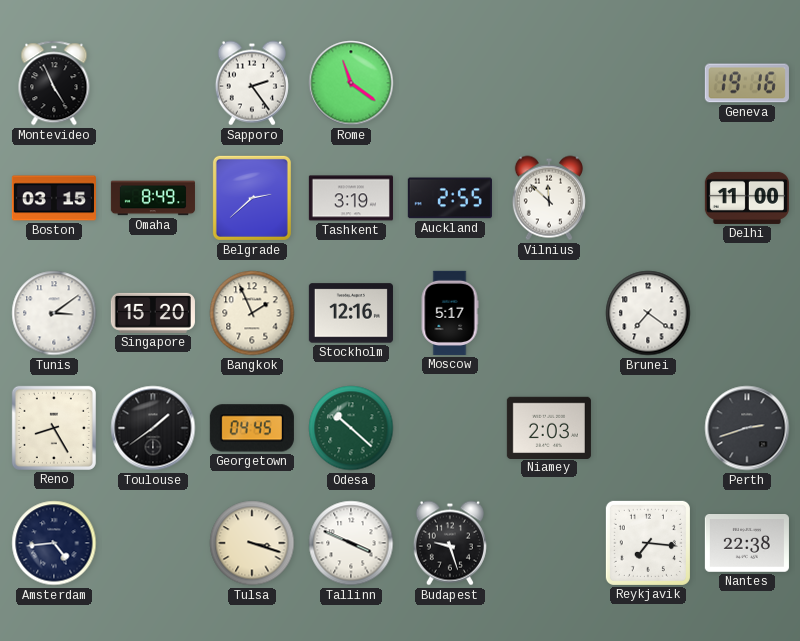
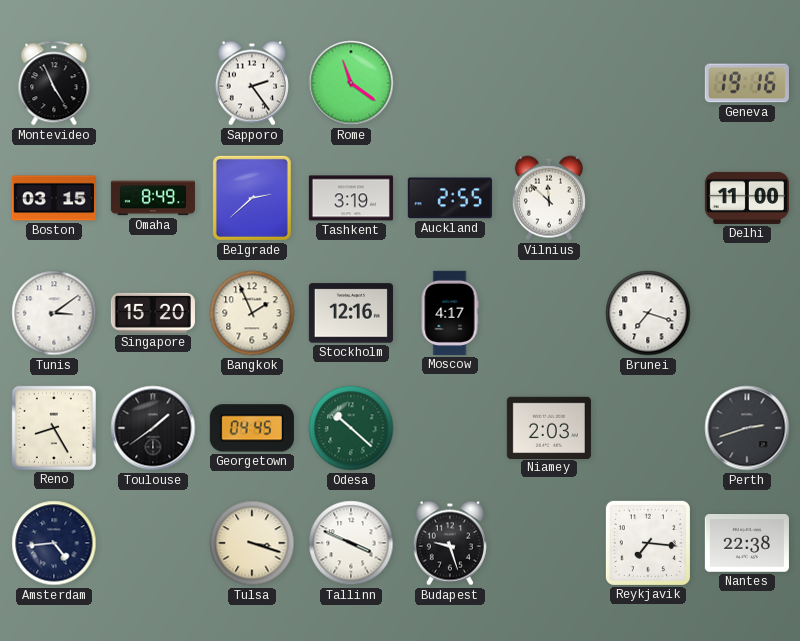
Moscow: 5:17 -> 4:17
Brunei: 7:21 -> 7:18
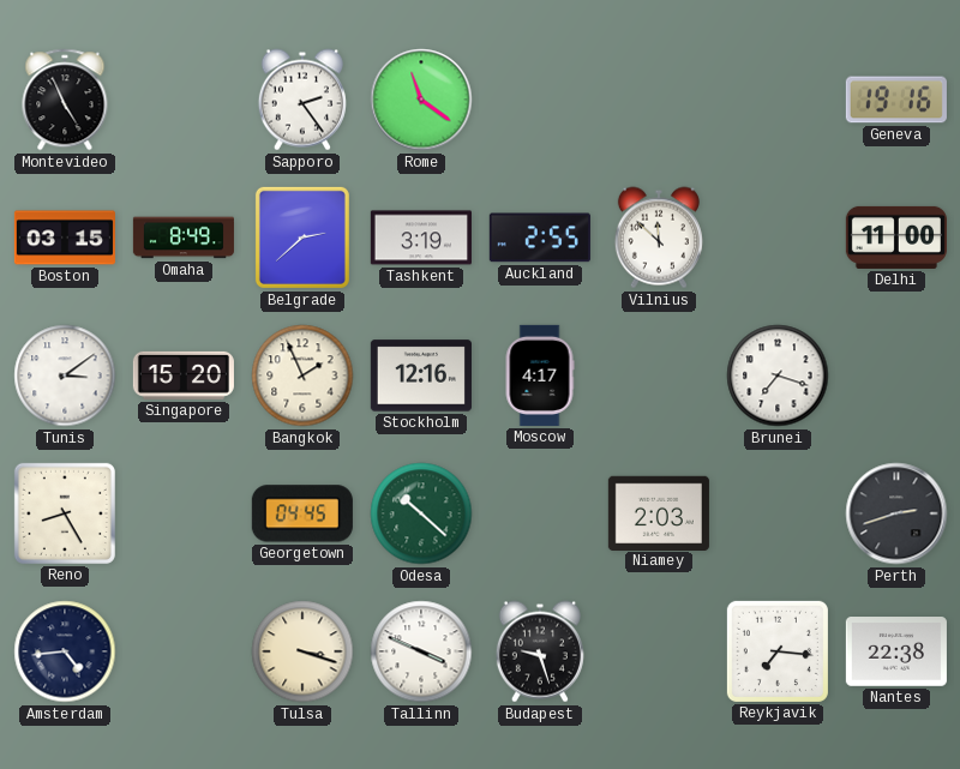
Toulouse: 1:39 -> none
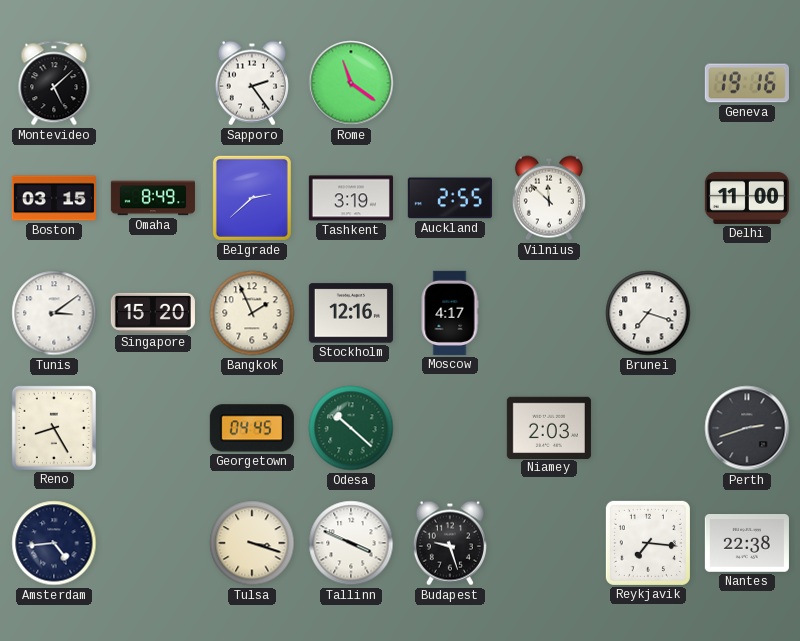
Montevideo: 4:56 -> 5:08
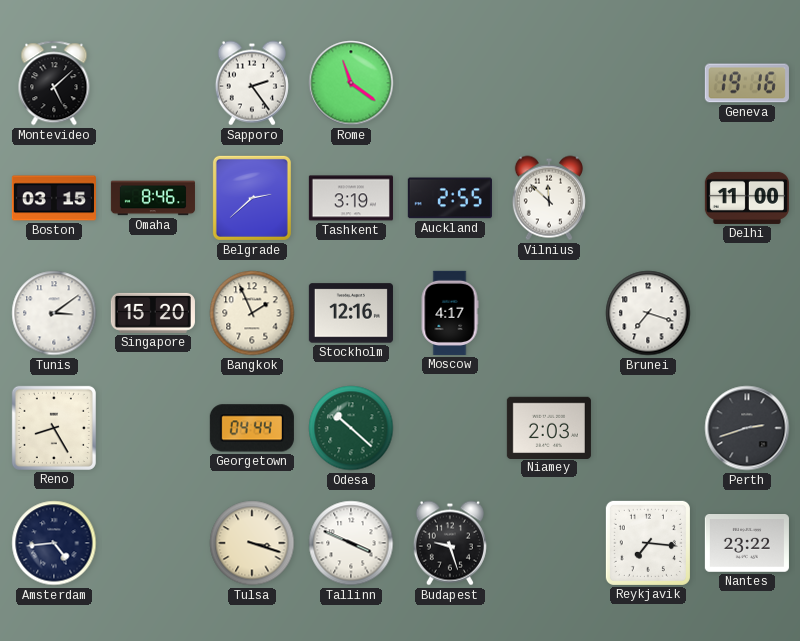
Omaha: 8:49 -> 8:46
Georgetown: 04:45 -> 04:44
Nantes: 22:38 -> 23:22
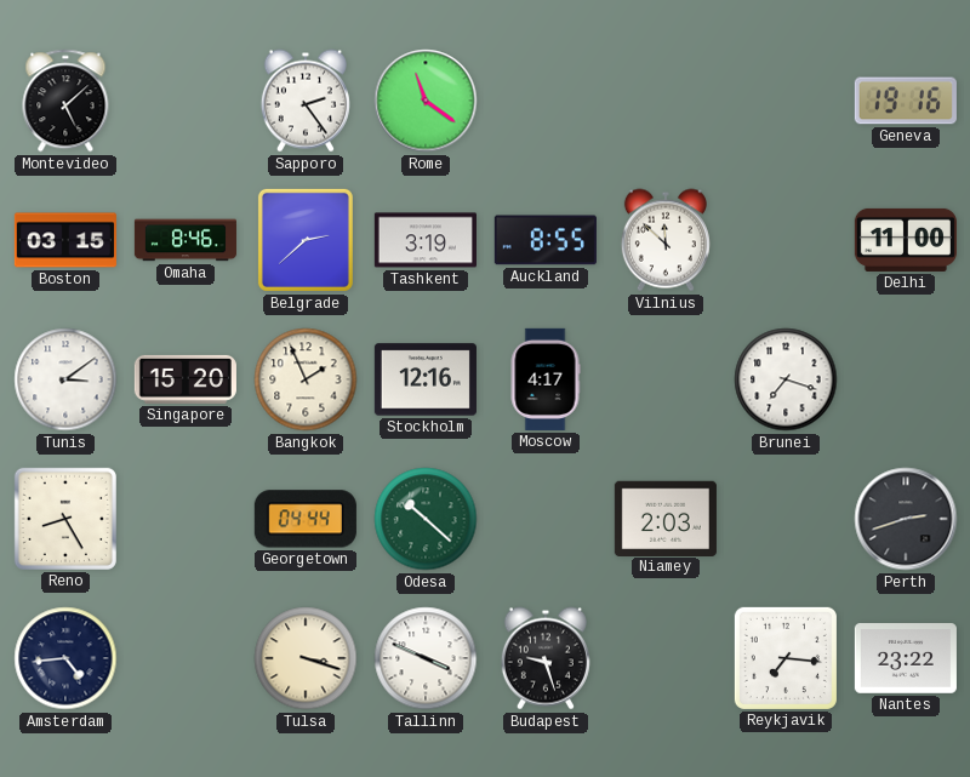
Auckland: 2:55 -> 8:55
